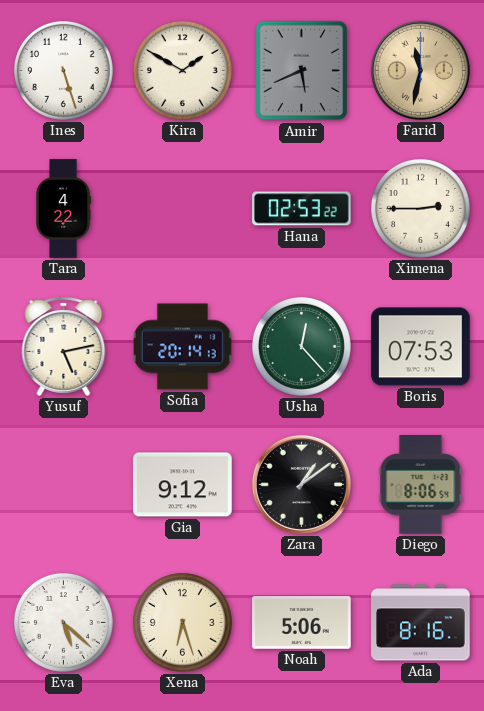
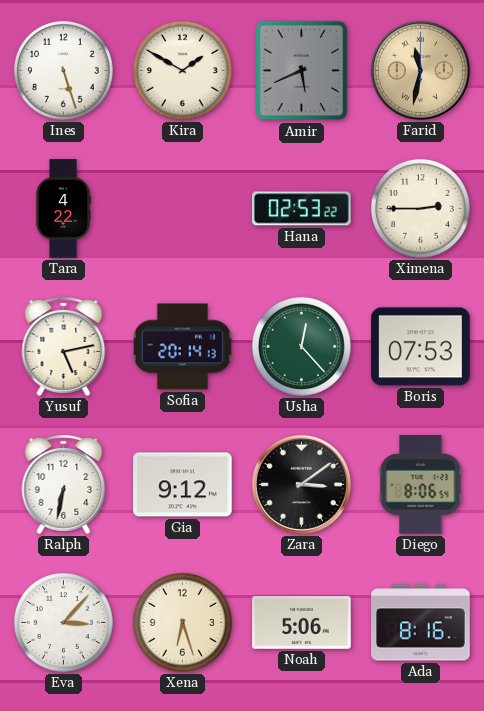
Ralph: none -> 6:32
Zara: 1:09 -> 3:09
Eva: 5:22 -> 3:07
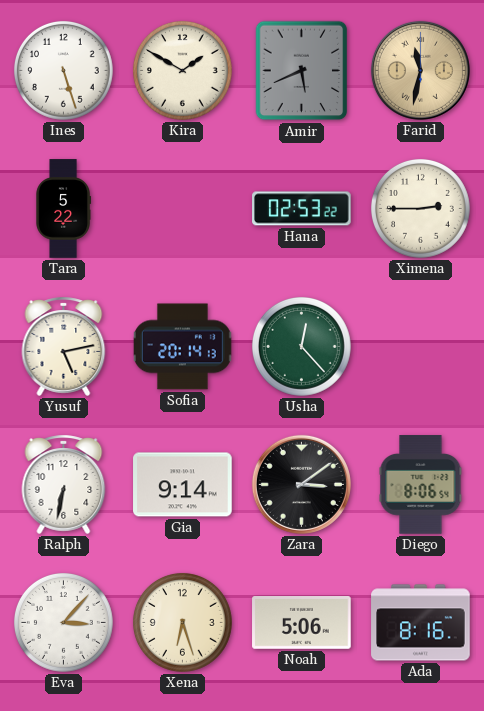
Tara: 4:22 -> 5:22
Boris: 07:53 -> none
Gia: 9:12 -> 9:14
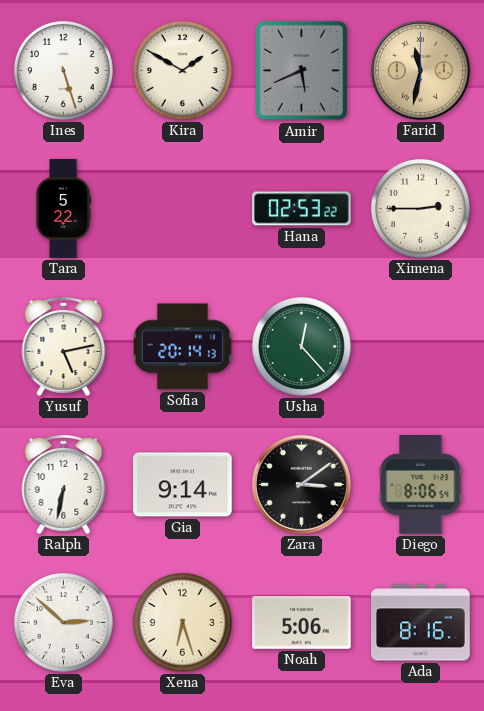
Eva: 3:07 -> 2:52
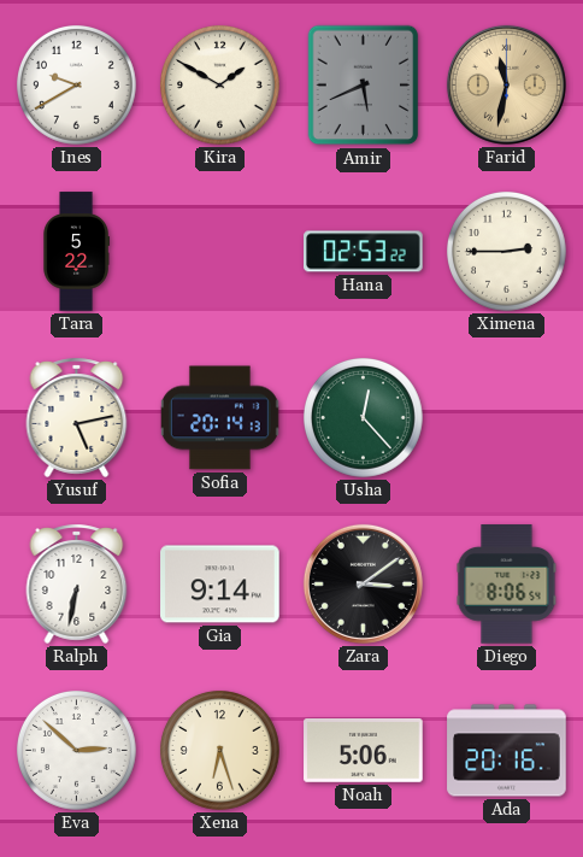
Ines: 5:27 -> 9:40
Ada: 8:16 -> 20:16
